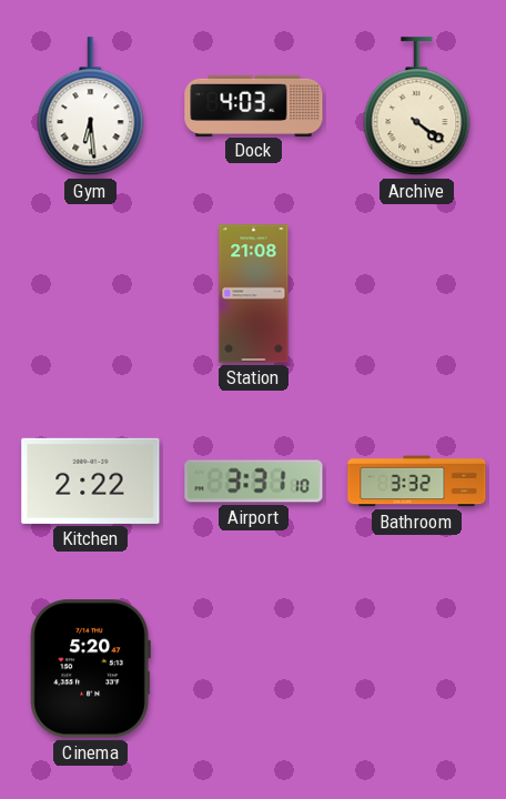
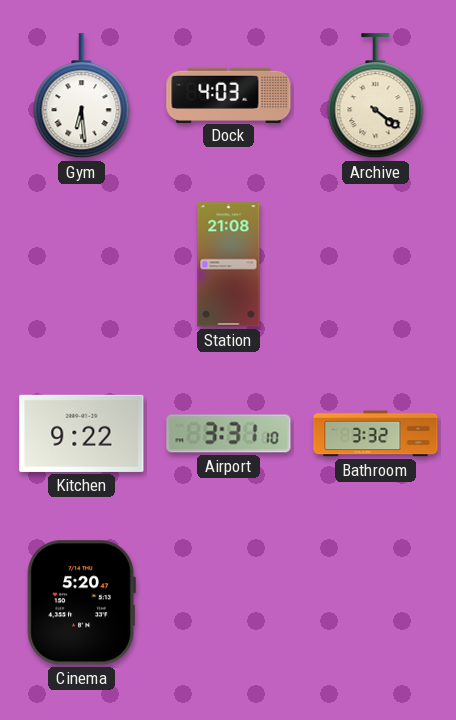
Kitchen: 2:22 -> 9:22
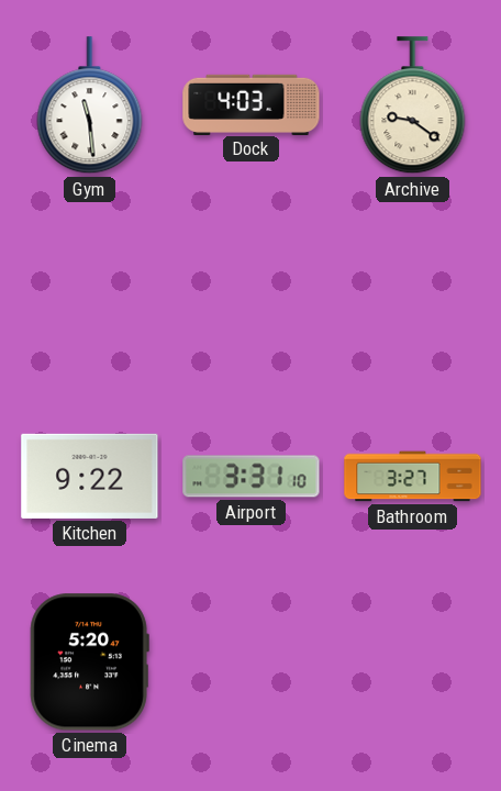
Gym: 6:29 -> 11:29
Archive: 4:21 -> 9:21
Station: 21:08 -> none
Bathroom: 3:32 -> 3:27
